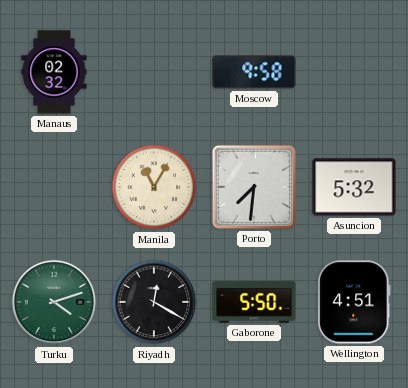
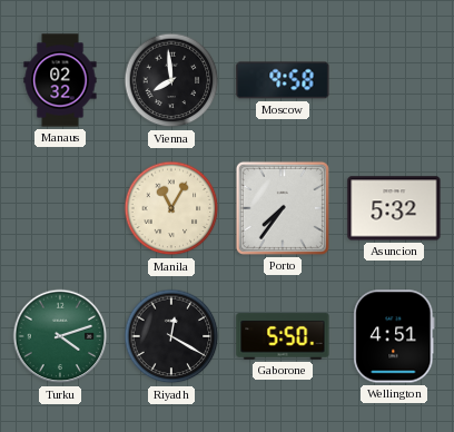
Vienna: none -> 7:59
Porto: 7:31 -> 7:36
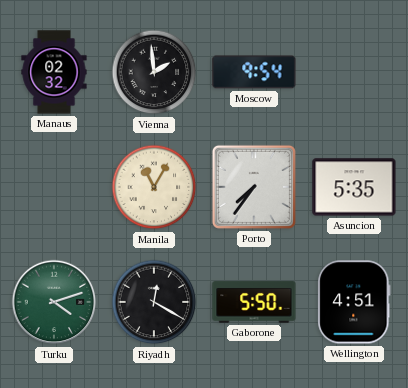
Vienna: 7:59 -> 1:59
Moscow: 9:58 -> 9:54
Asuncion: 5:32 -> 5:35
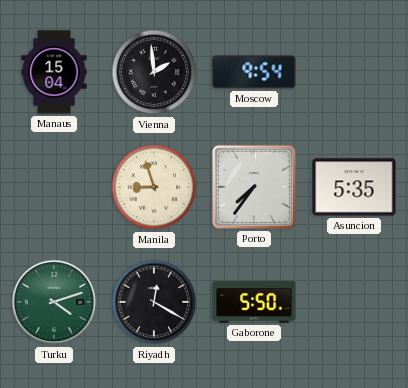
Manaus: 02:32 -> 15:04
Manila: 11:05 -> 8:57
Wellington: 4:51 -> none
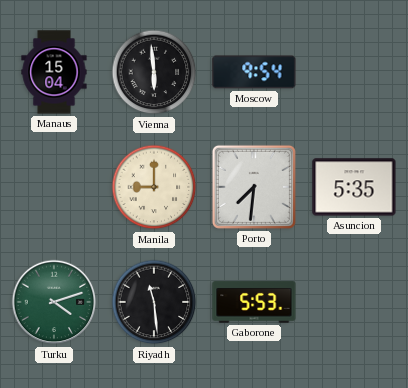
Vienna: 1:59 -> 5:59
Manila: 8:57 -> 9:00
Porto: 7:36 -> 7:31
Riyadh: 12:20 -> 11:29
Gaborone: 5:50 -> 5:53
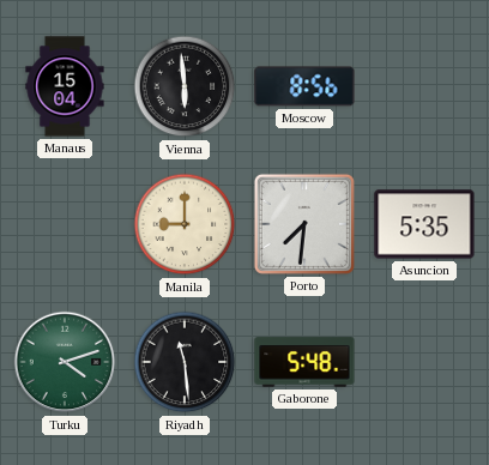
Moscow: 9:54 -> 8:56
Gaborone: 5:53 -> 5:48
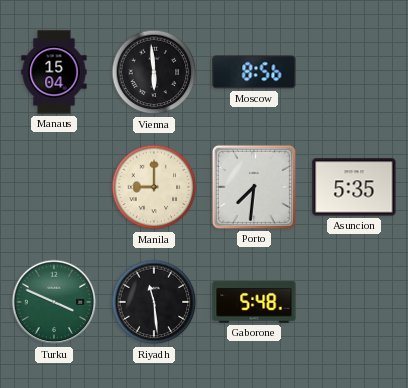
Turku: 4:12 -> 3:49
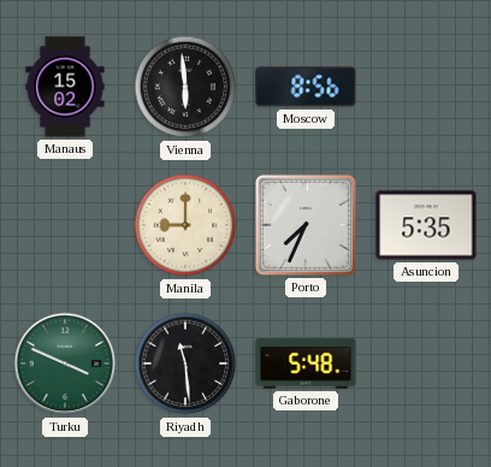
Manaus: 15:04 -> 15:02
Porto: 7:31 -> 7:34
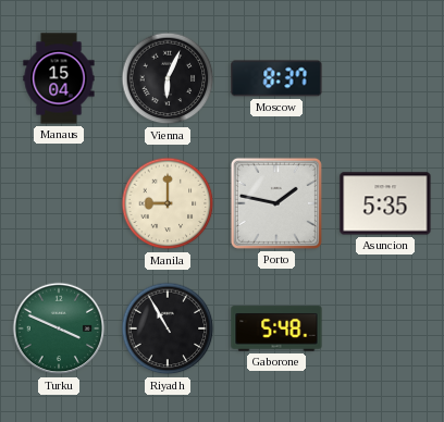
Manaus: 15:02 -> 15:04
Vienna: 5:59 -> 6:04
Moscow: 8:56 -> 8:37
Porto: 7:34 -> 1:47
Riyadh: 11:29 -> 10:55
